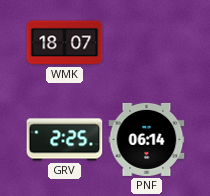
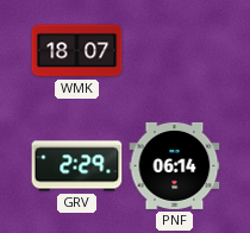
GRV: 2:25 -> 2:29
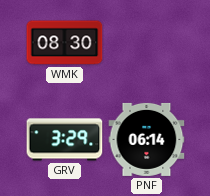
WMK: 18:07 -> 08:30
GRV: 2:29 -> 3:29
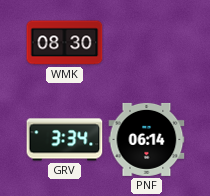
GRV: 3:29 -> 3:34
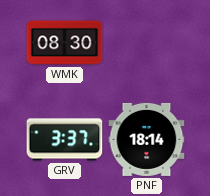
GRV: 3:34 -> 3:37
PNF: 06:14 -> 18:14
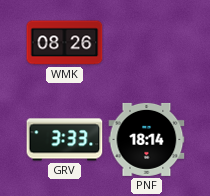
WMK: 08:30 -> 08:26
GRV: 3:37 -> 3:33
